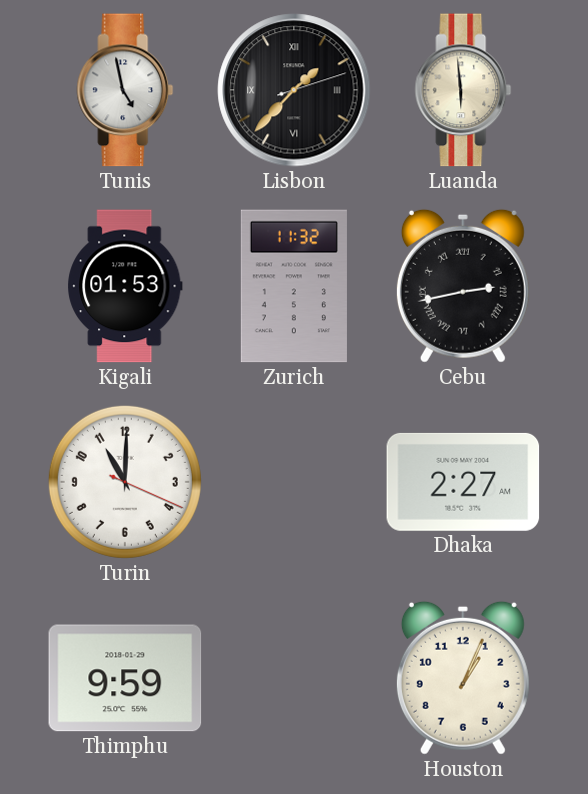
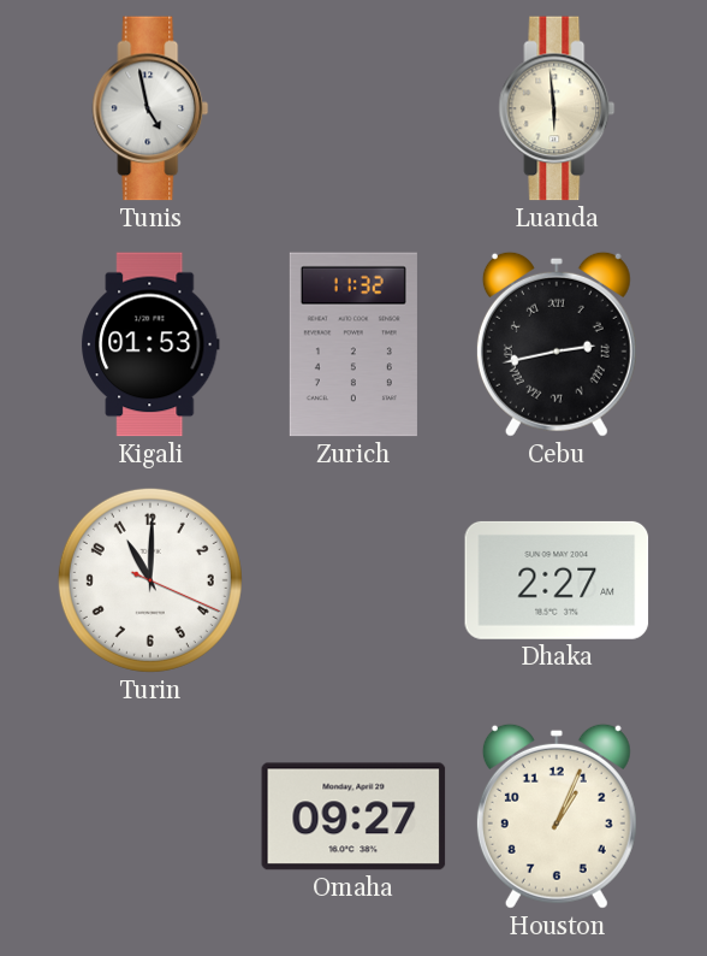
Lisbon: 1:37 -> none
Thimphu: 9:59 -> none
Omaha: none -> 09:27
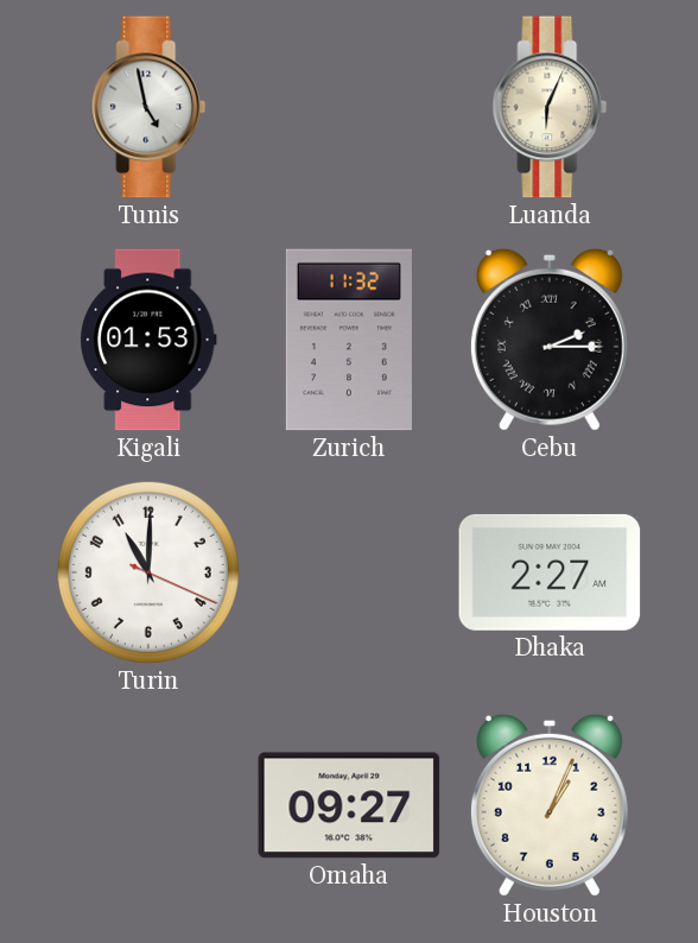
Luanda: 5:59 -> 6:04
Cebu: 2:43 -> 2:15
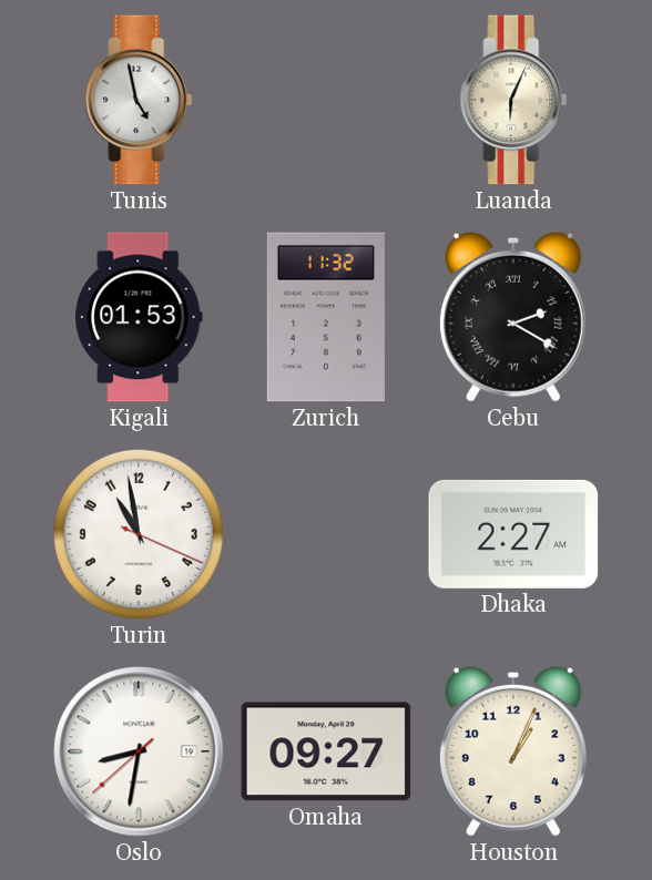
Cebu: 2:15 -> 2:20
Turin: 11:00 -> 10:58
Oslo: none -> 8:31
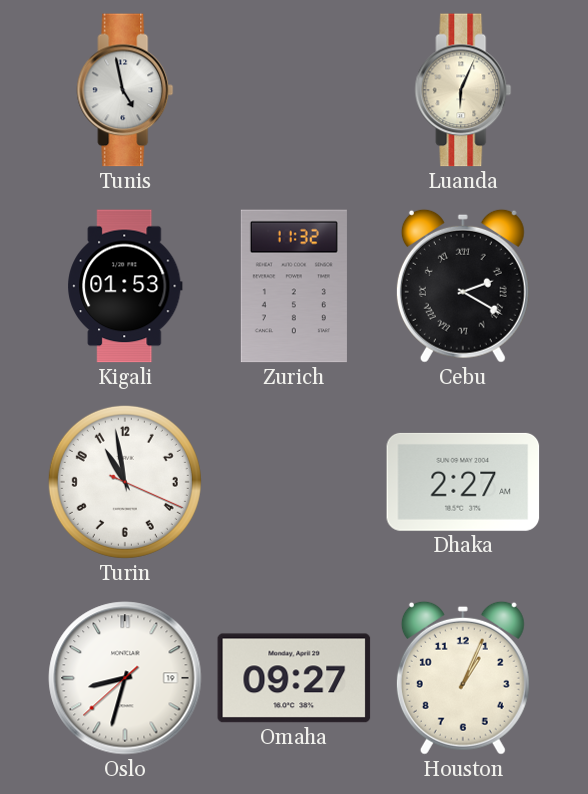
Oslo: 8:31 -> 8:32
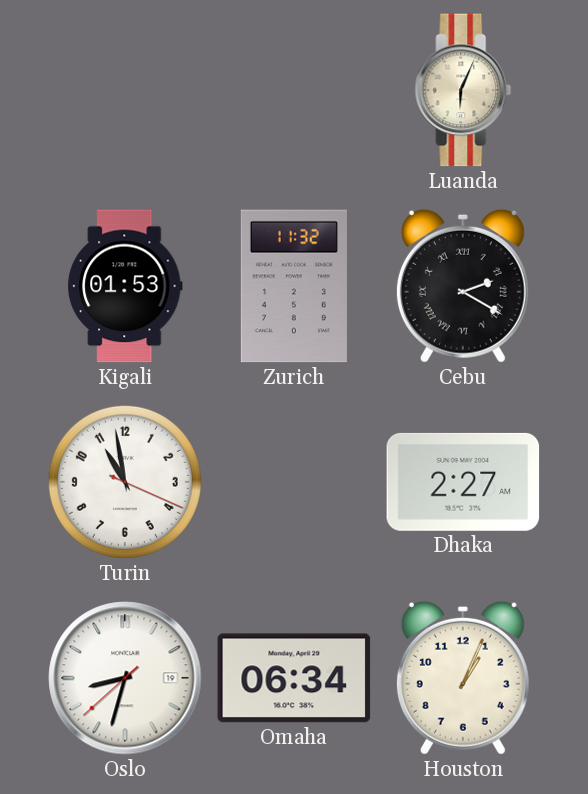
Tunis: 4:58 -> none
Omaha: 09:27 -> 06:34
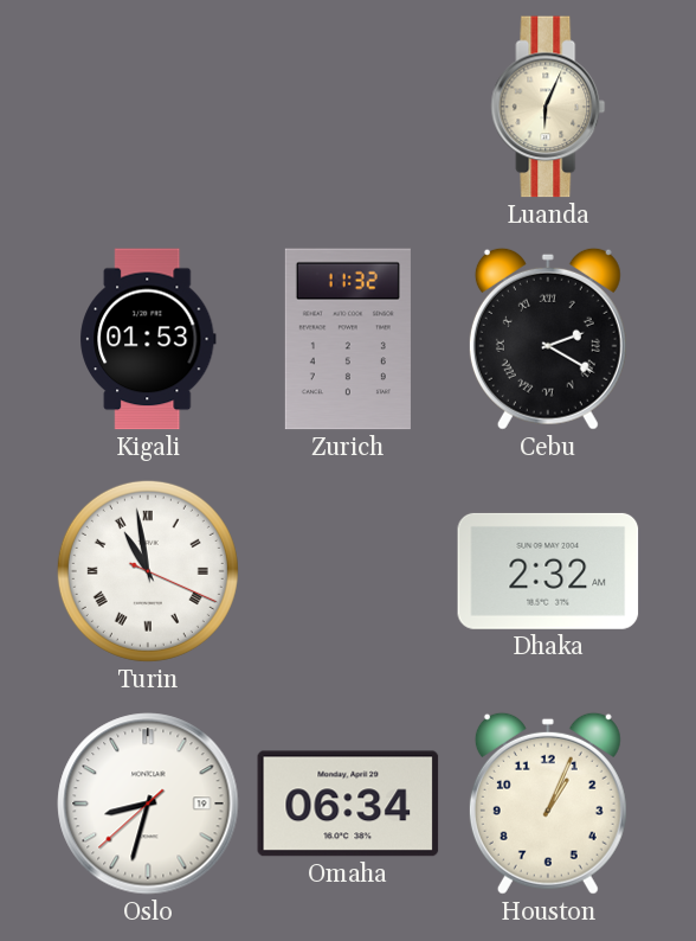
Turin numerals: Arabic -> Roman
Dhaka: 2:27 -> 2:32
